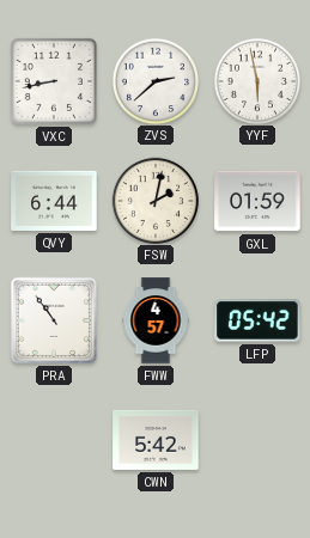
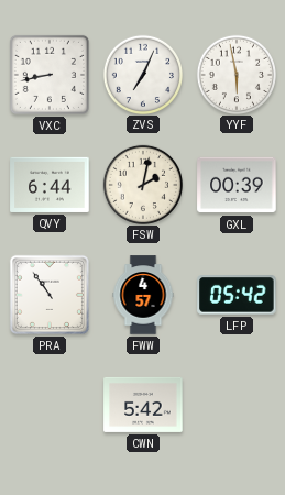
ZVS: 2:38 -> 7:04
GXL: 01:59 -> 00:39
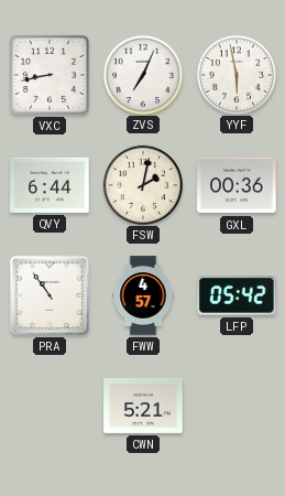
GXL: 00:39 -> 00:36
CWN: 5:42 -> 5:21
